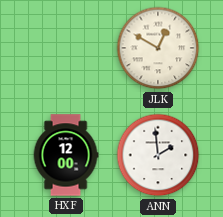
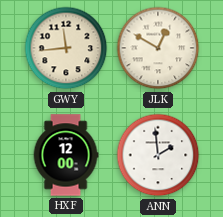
GWY: none -> 11:44
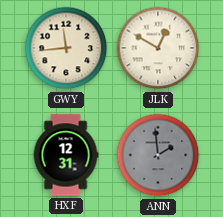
HXF: 12:00 -> 12:31
ANN dial: white -> grey
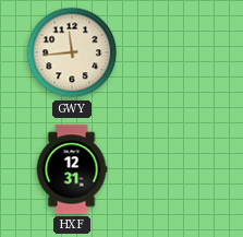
JLK: 12:50 -> none
ANN: 1:59 -> none
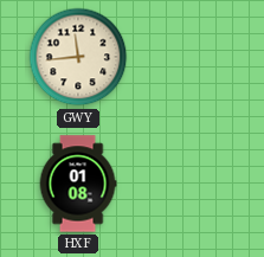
HXF: 12:31 -> 01:08
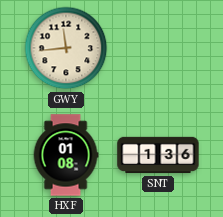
SNT: none -> 1:36
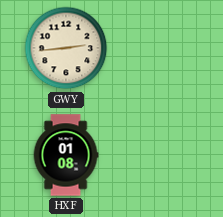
GWY: 11:44 -> 2:44
SNT: 1:36 -> none
